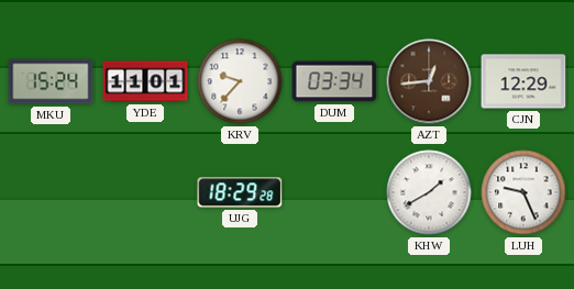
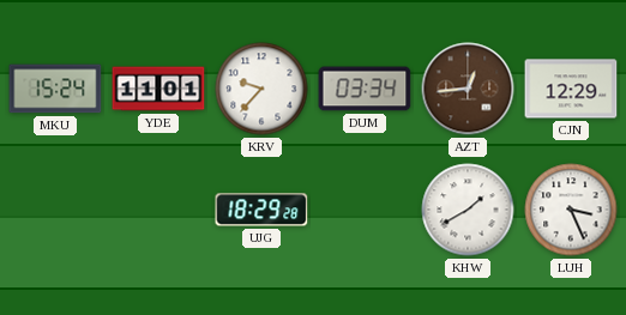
LUH: 9:26 -> 3:26
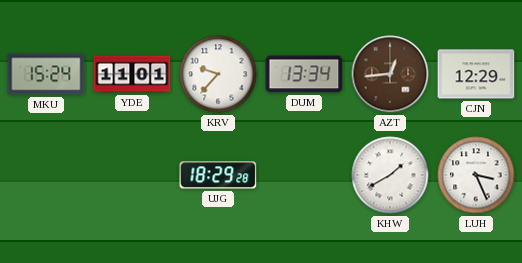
DUM: 03:34 -> 13:34
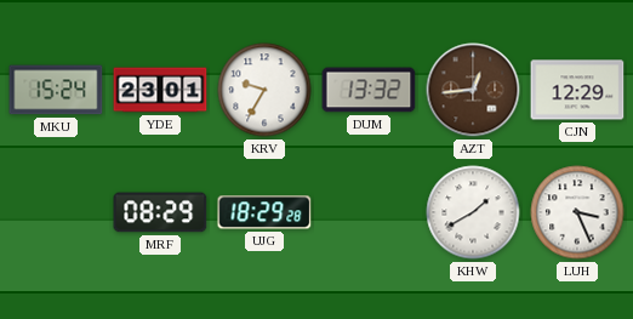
YDE: 11:01 -> 23:01
KRV: 9:37 -> 9:35
DUM: 13:34 -> 13:32
MRF: none -> 08:29
